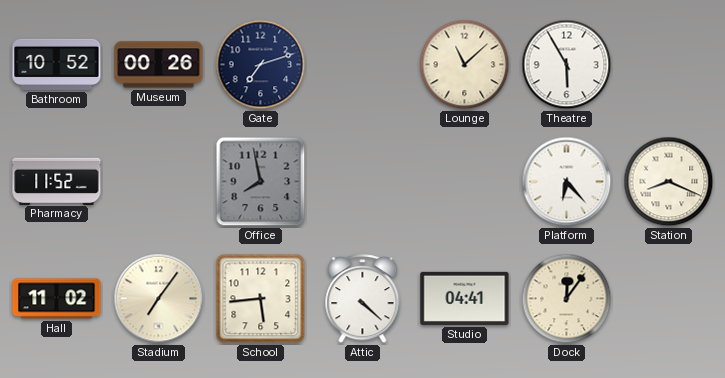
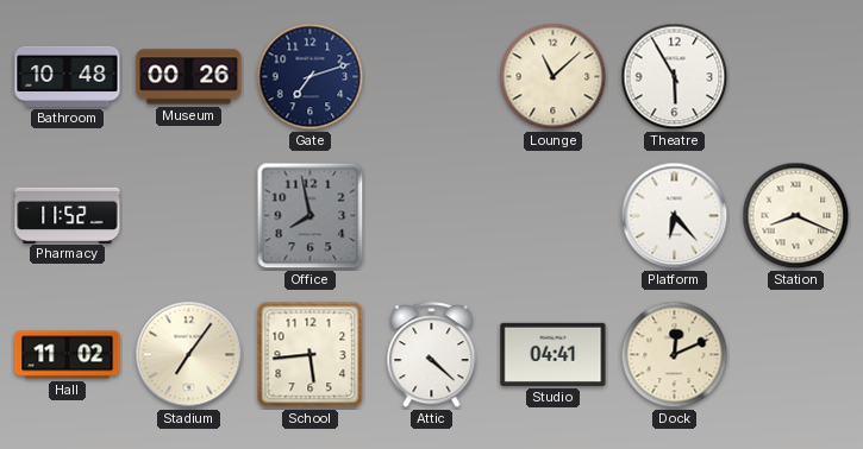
Bathroom: 10:52 -> 10:48
Dock: 12:06 -> 12:11
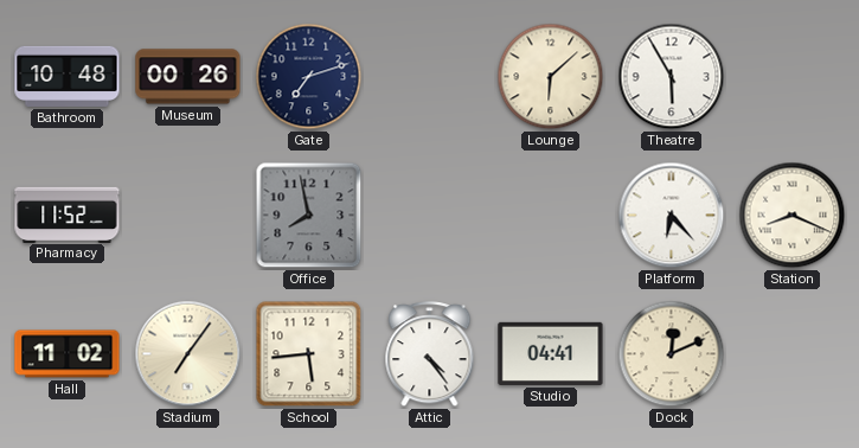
Lounge: 11:08 -> 6:08
Attic: 4:22 -> 4:24
